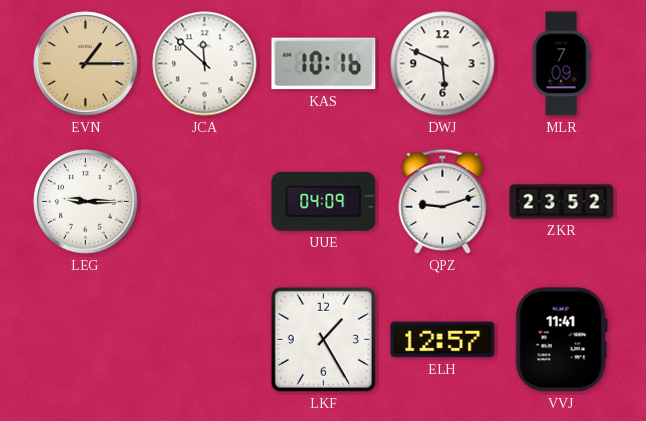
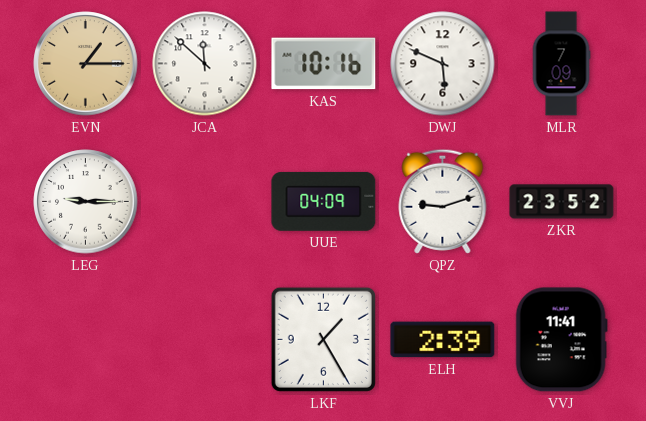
ELH: 12:57 -> 2:39
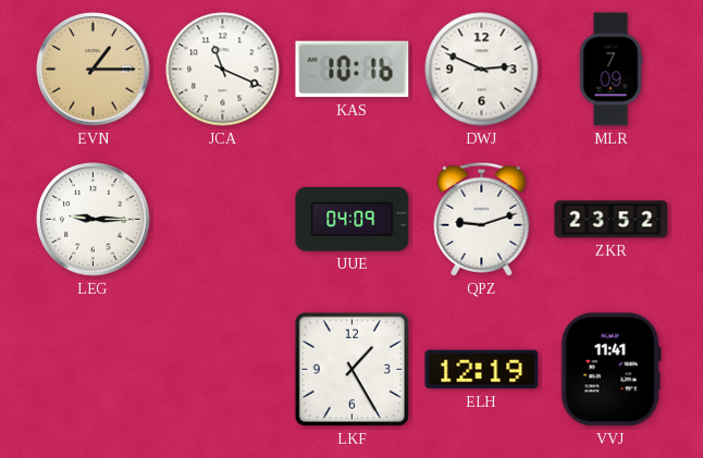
JCA: 11:52 -> 11:19
DWJ: 5:49 -> 2:49
ELH: 2:39 -> 12:19
